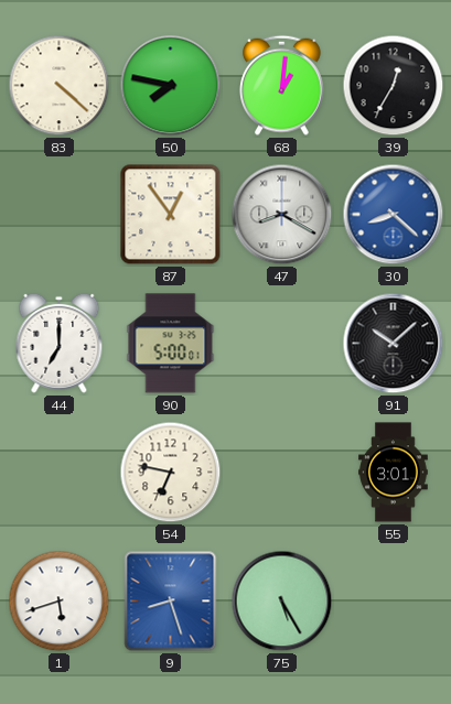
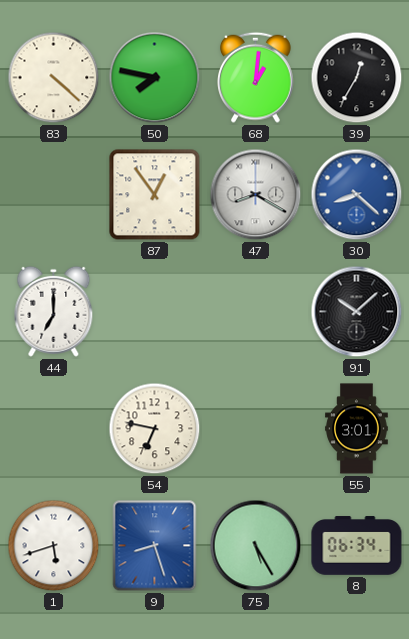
90: 5:00 -> none
8: none -> 06:34
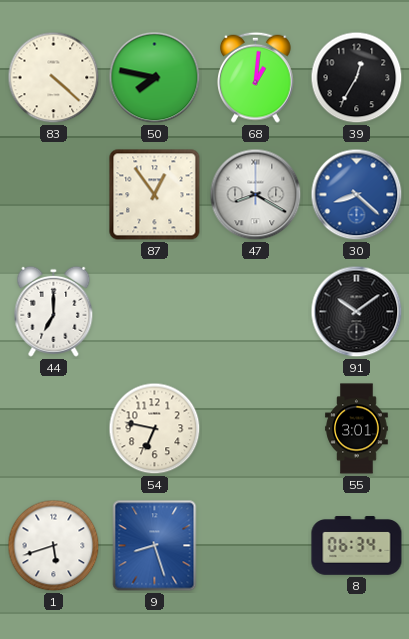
91: 10:08 -> 10:09
75: 5:25 -> none
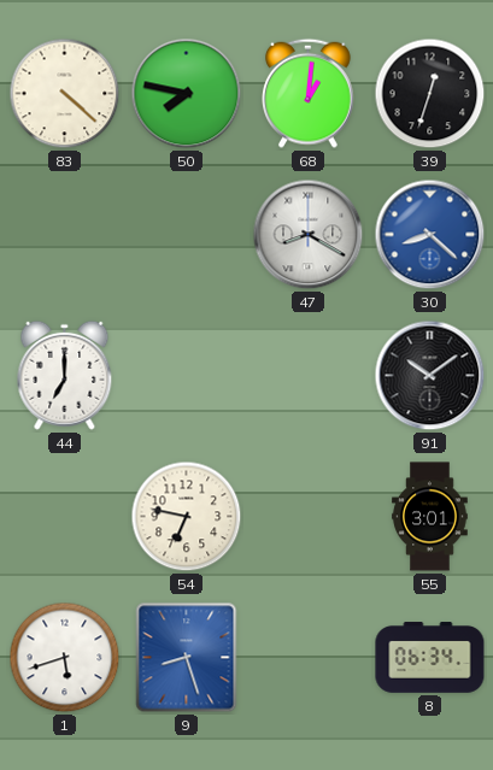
39: 12:35 -> 12:33
87: 12:54 -> none
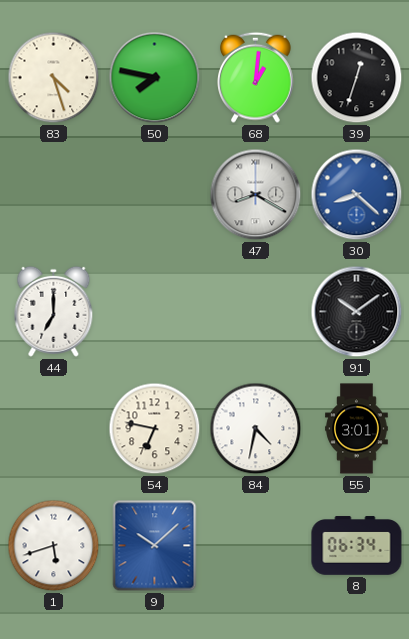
83: 4:22 -> 4:27
84: none -> 4:32
9: 8:27 -> 10:08
